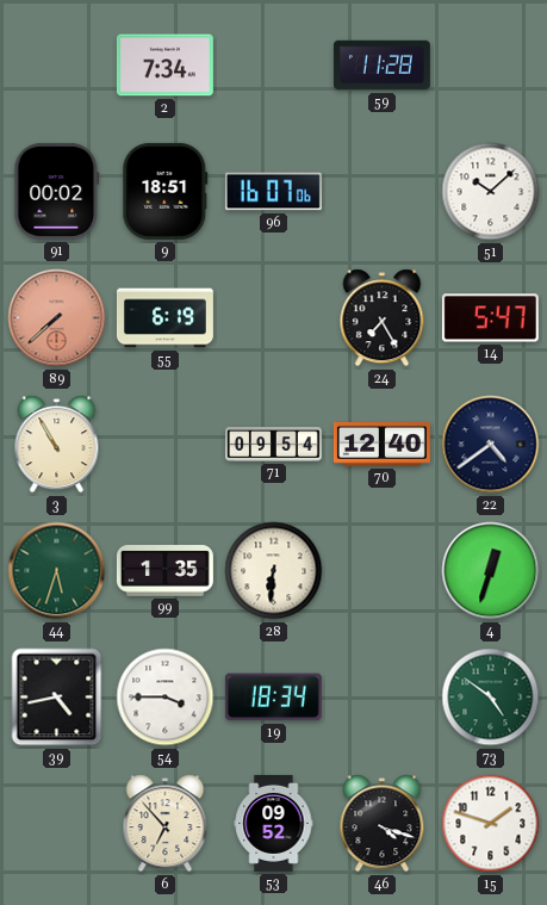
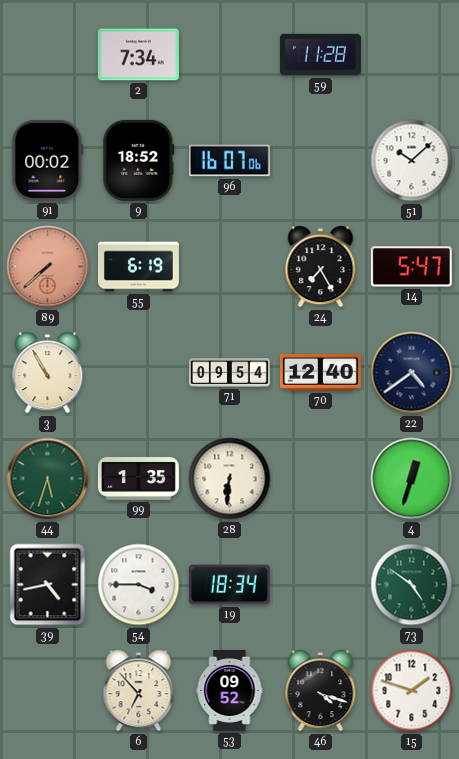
9: 18:51 -> 18:52
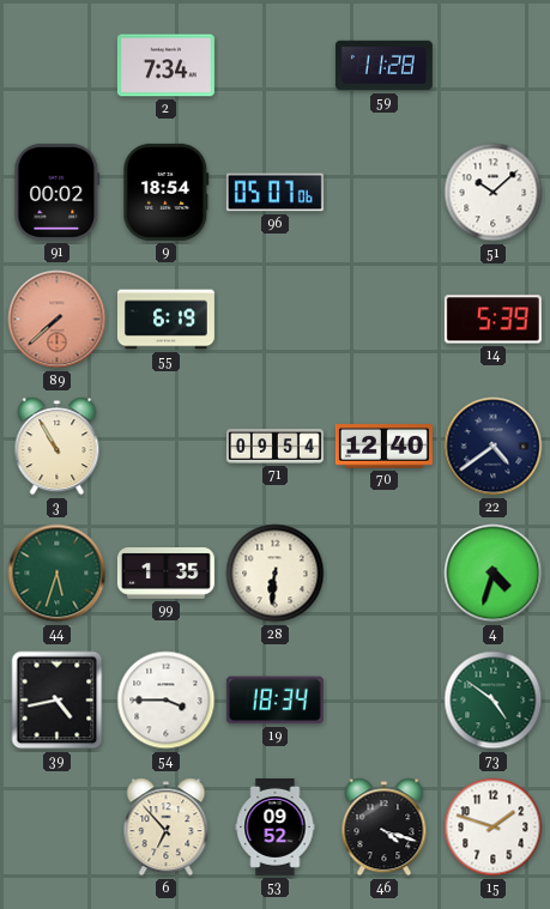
9: 18:52 -> 18:54
96: 16:07 -> 05:07
24: 7:25 -> none
14: 5:47 -> 5:39
4: 12:33 -> 4:33
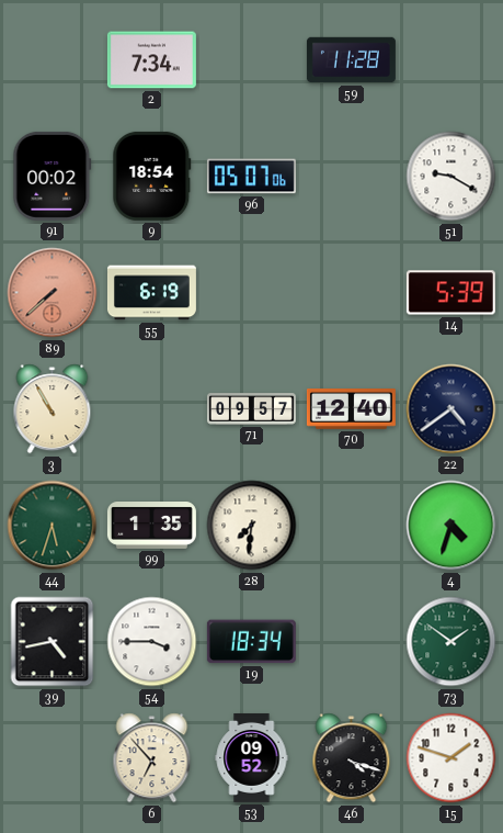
51: 10:08 -> 9:20
71: 09:54 -> 09:57
28: 6:31 -> 7:31
73: 4:51 -> 1:51
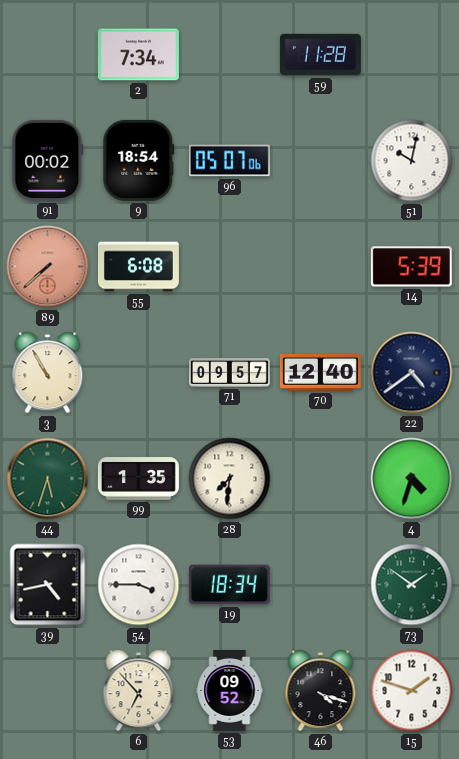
51: 9:20 -> 10:02
55: 6:19 -> 6:08
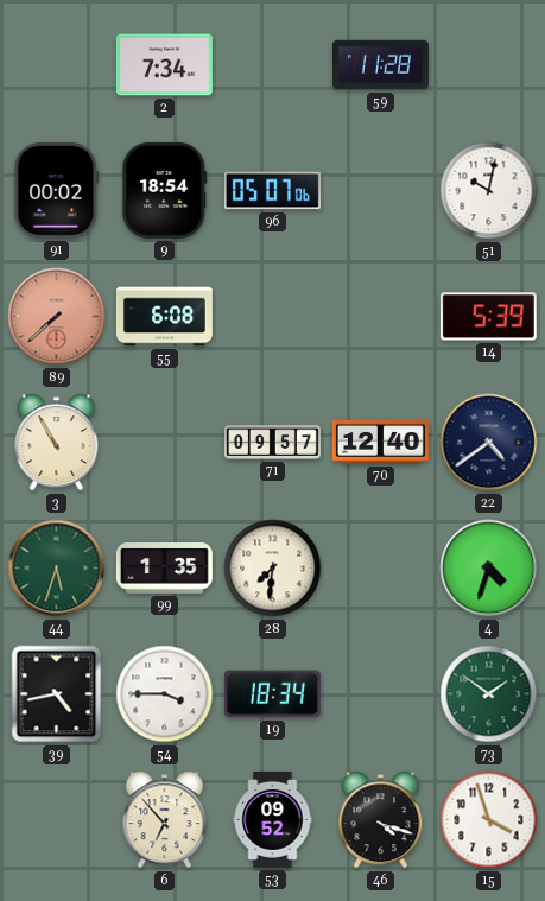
15: 1:48 -> 3:57
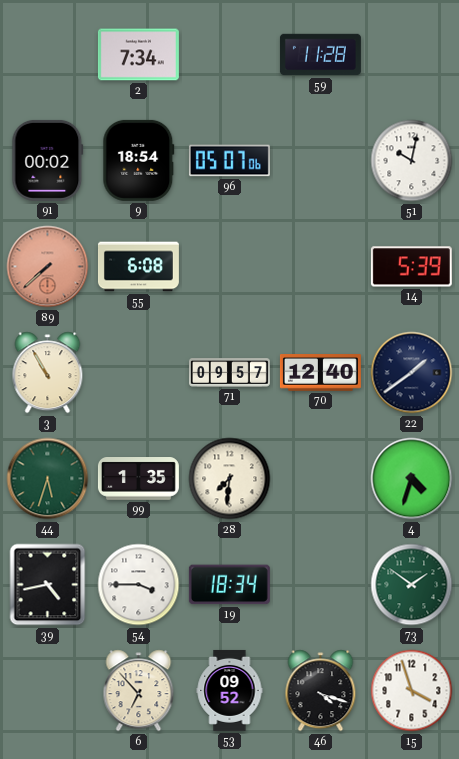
22: 4:39 -> 1:39
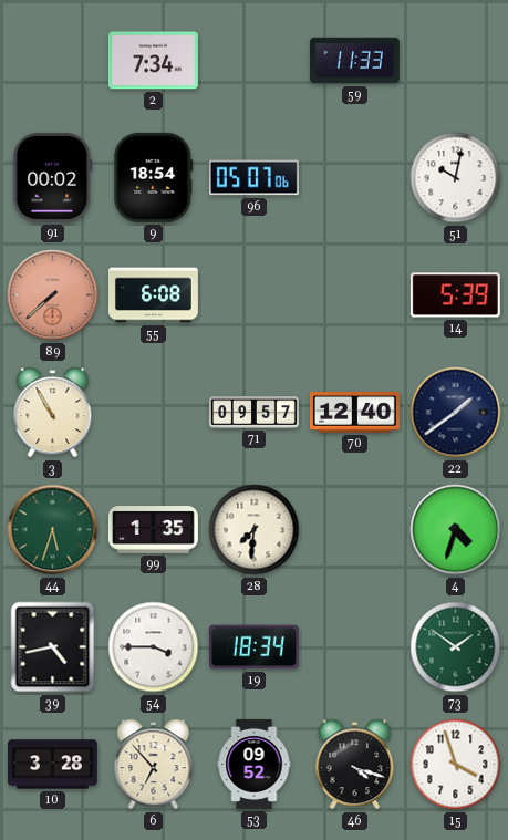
59: 11:28 -> 11:33
10: none -> 3:28
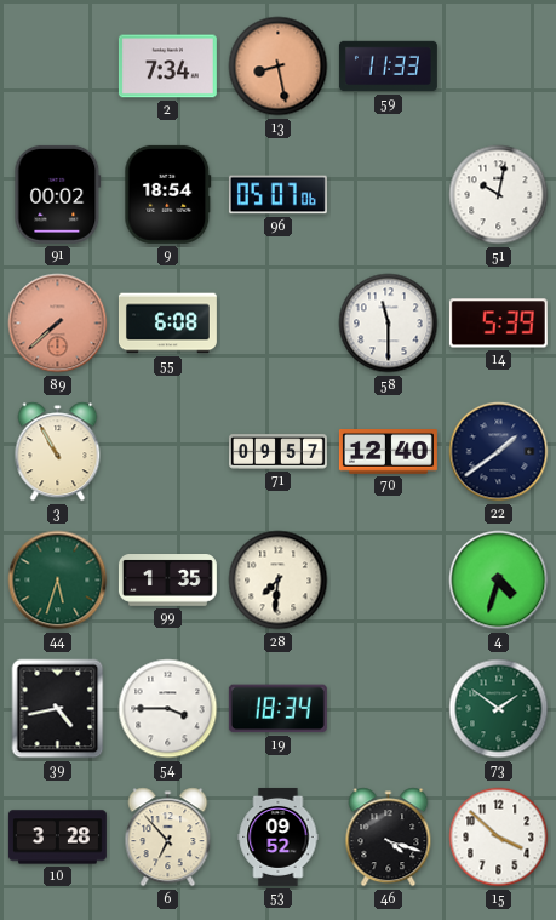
13: none -> 8:28
58: none -> 11:30
15: 3:57 -> 3:52
